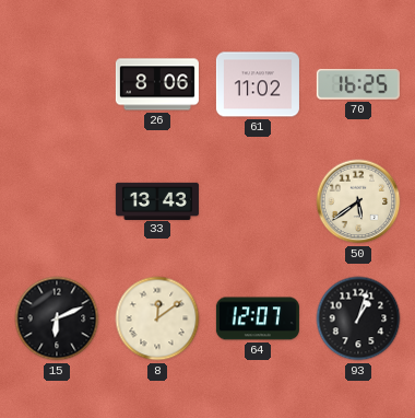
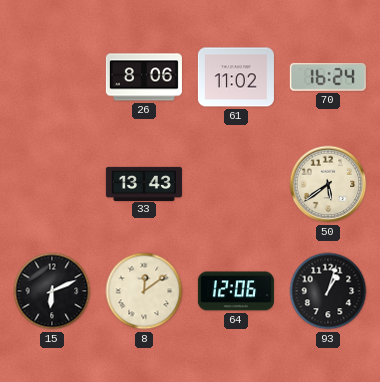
70: 16:25 -> 16:24
64: 12:07 -> 12:06
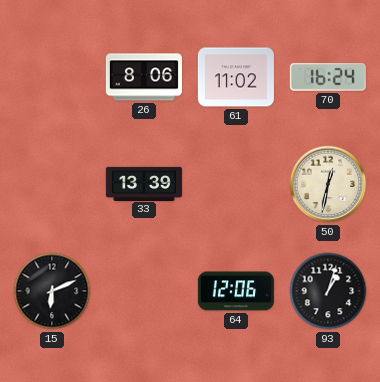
33: 13:43 -> 13:39
50: 5:39 -> 12:32
8: 12:09 -> none
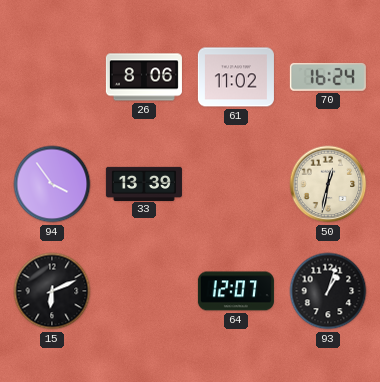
94: none -> 3:54
64: 12:06 -> 12:07
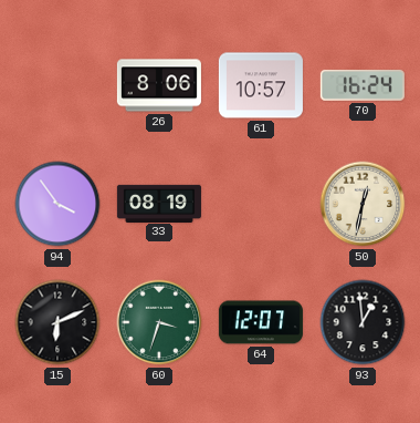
61: 11:02 -> 10:57
33: 13:39 -> 08:19
60: none -> 3:33
93: 1:03 -> 12:59
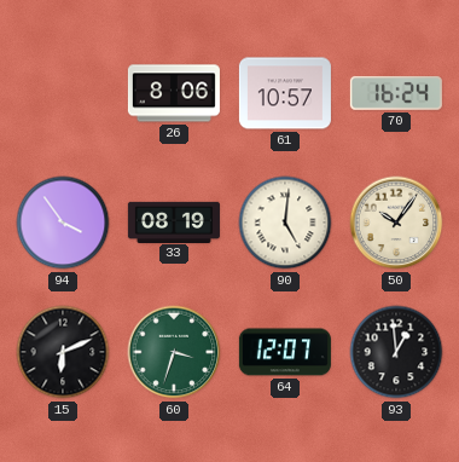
90: none -> 5:01
50: 12:32 -> 10:06
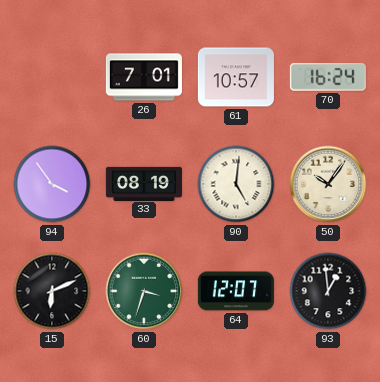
26: 8:06 -> 7:01
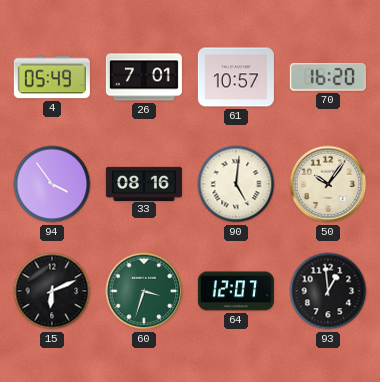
4: none -> 05:49
70: 16:24 -> 16:20
33: 08:19 -> 08:16
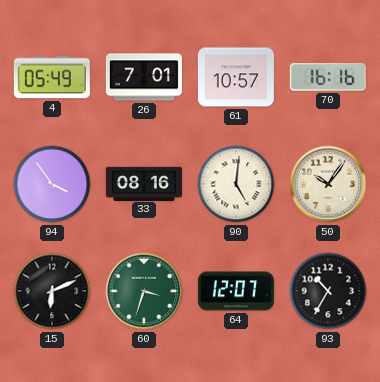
70: 16:20 -> 16:16
93: 12:59 -> 10:35
